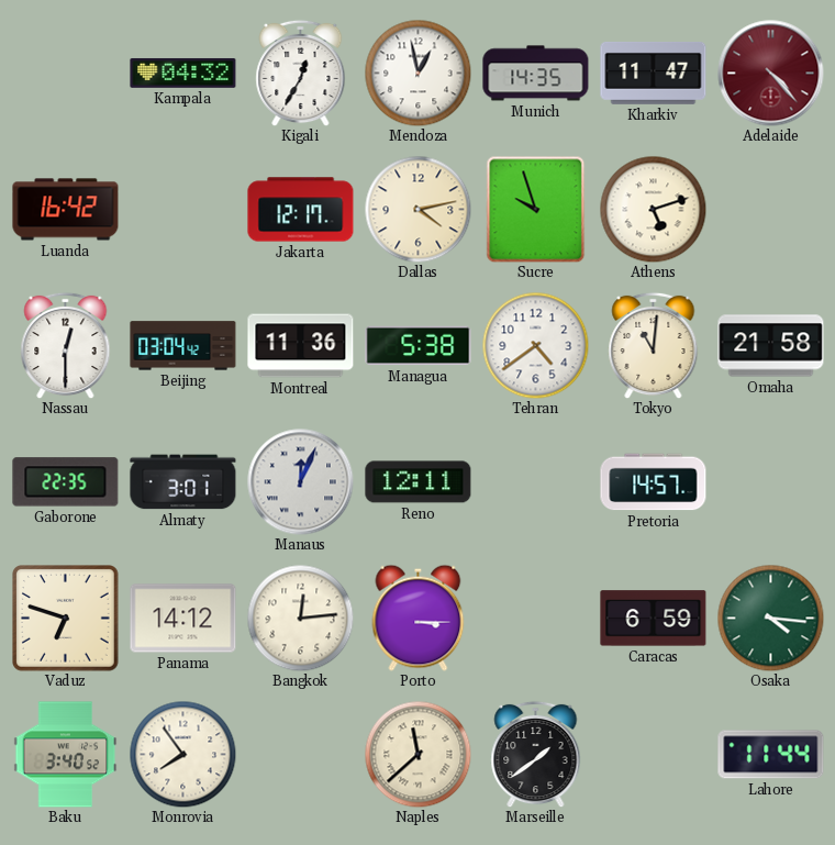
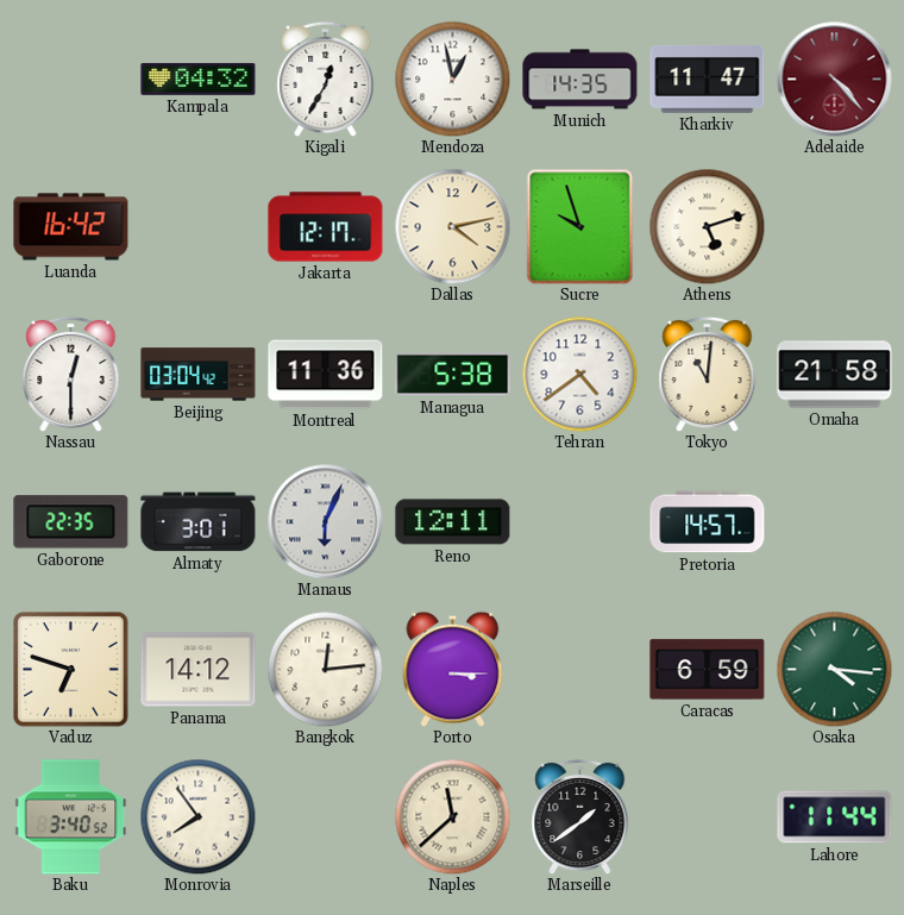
Manaus: 12:04 -> 6:04
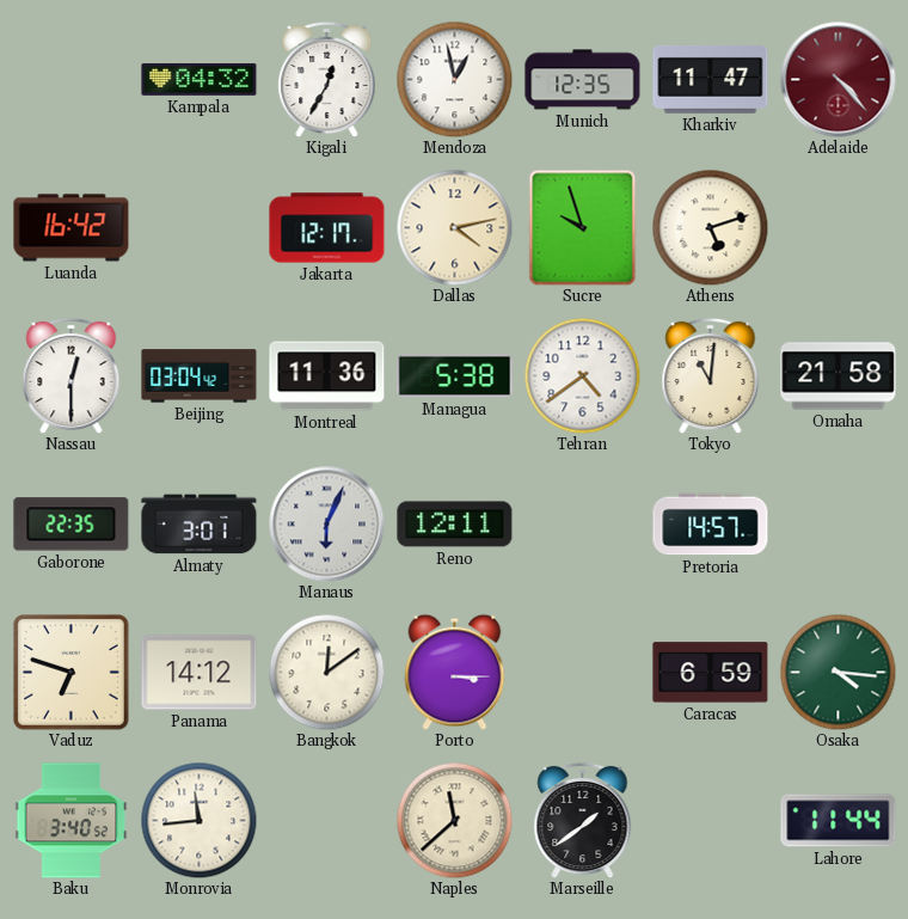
Munich: 14:35 -> 12:35
Bangkok: 12:14 -> 12:09
Monrovia: 7:54 -> 11:44
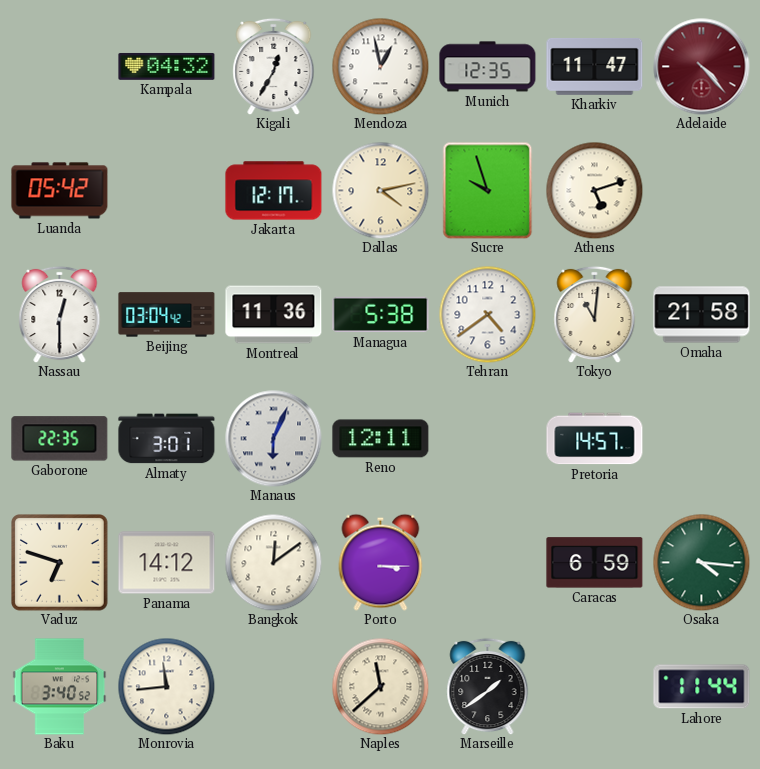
Luanda: 16:42 -> 05:42
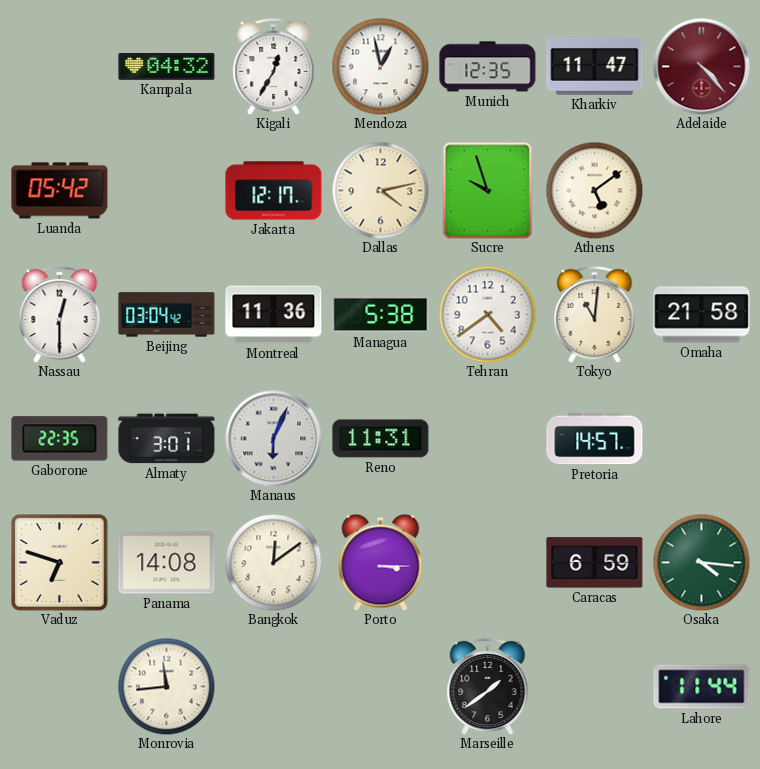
Athens: 5:12 -> 5:09
Reno: 12:11 -> 11:31
Panama: 14:12 -> 14:08
Baku: 3:40 -> none
Naples: 11:38 -> none
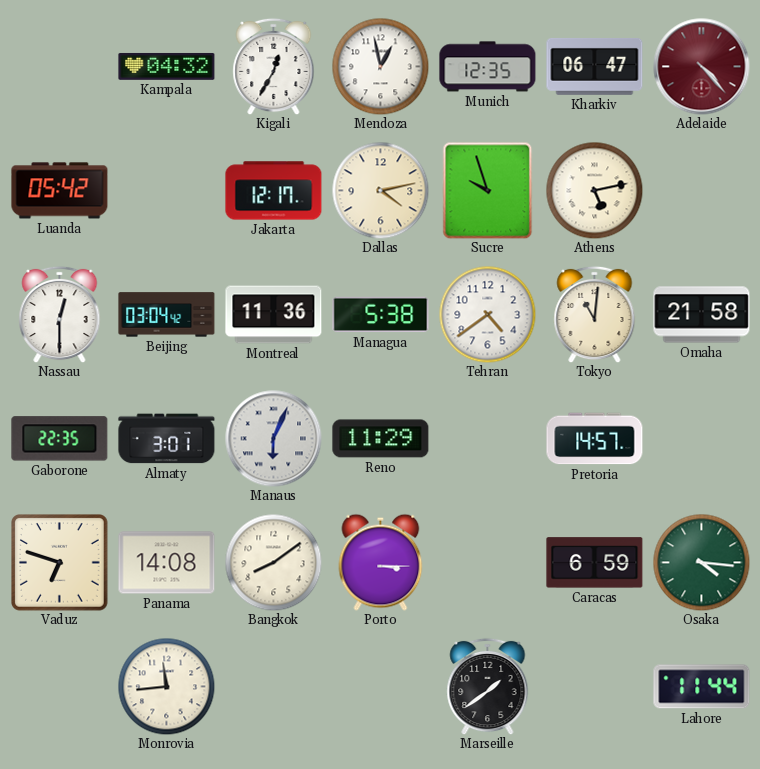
Kharkiv: 11:47 -> 06:47
Athens: 5:09 -> 5:13
Reno: 11:31 -> 11:29
Bangkok: 12:09 -> 8:09
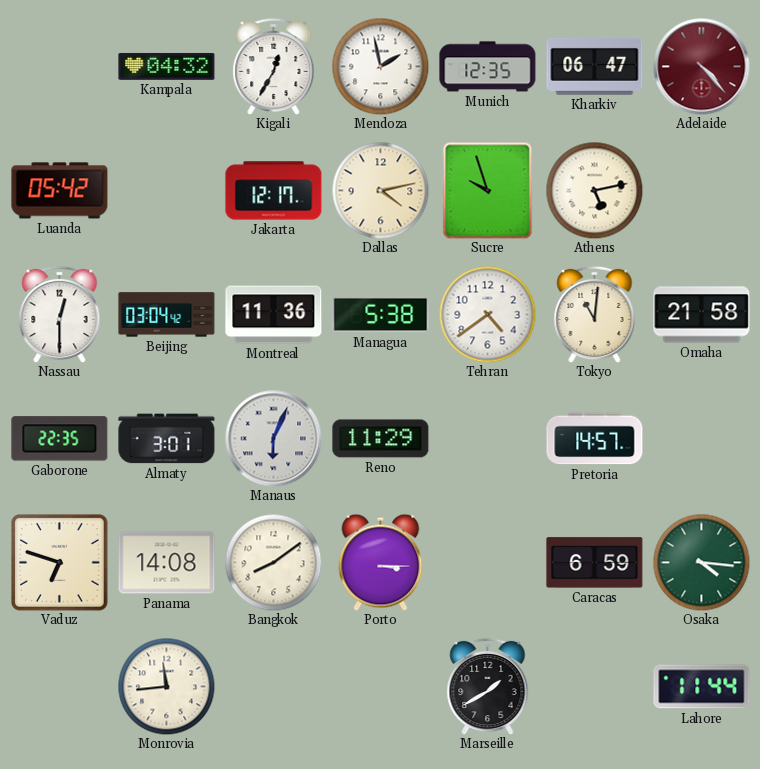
Mendoza: 12:58 -> 1:58
Marseille: 1:39 -> 1:40
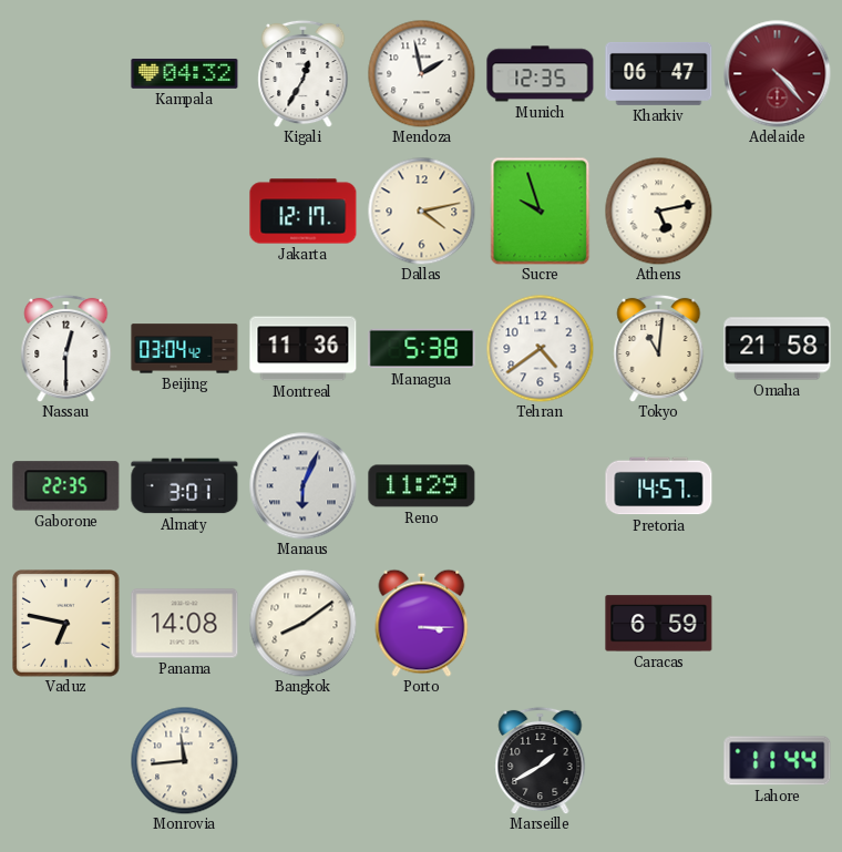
Luanda: 05:42 -> none
Vaduz: 6:48 -> 6:47
Osaka: 4:16 -> none
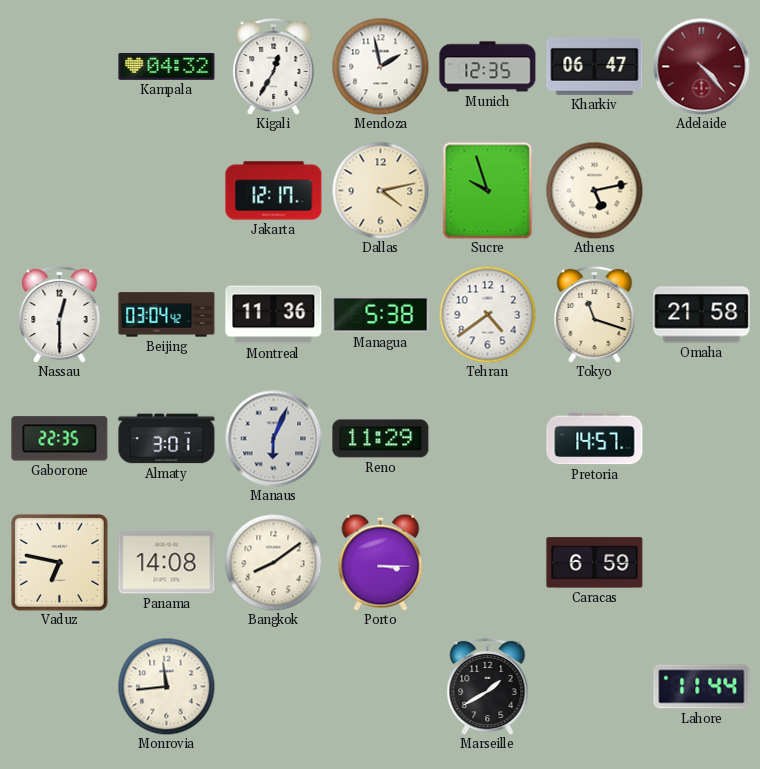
Tokyo: 11:01 -> 11:18
